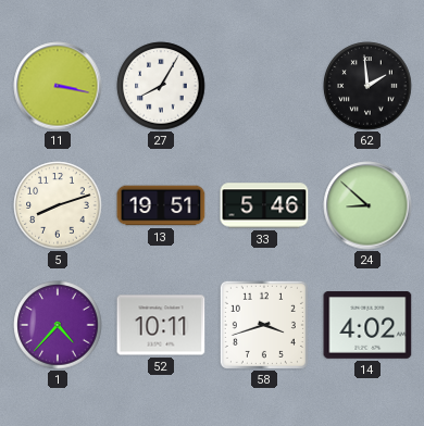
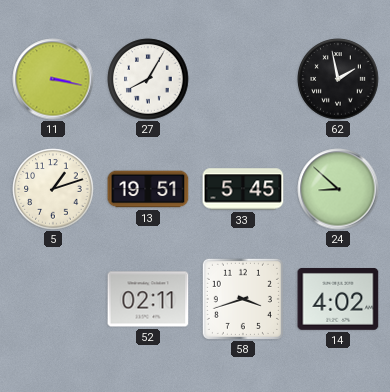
62: 1:59 -> 1:58
5: 8:12 -> 1:12
33: 5:46 -> 5:45
1: 4:37 -> none
52: 10:11 -> 02:11
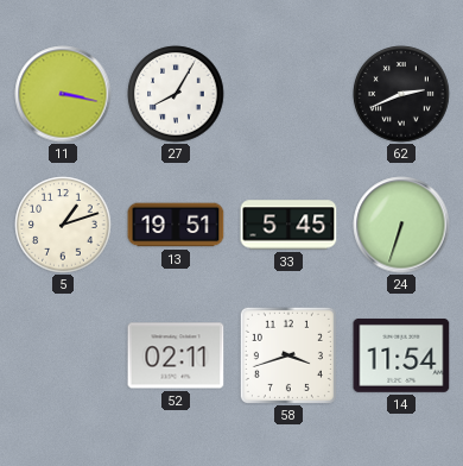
62: 1:58 -> 2:41
24: 8:52 -> 6:33
14: 4:02 -> 11:54
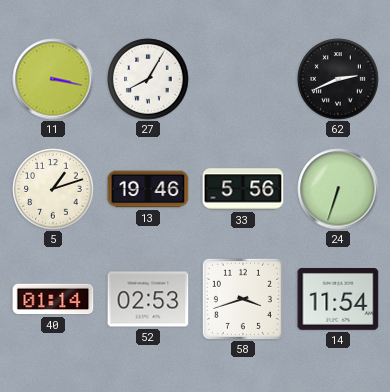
13: 19:51 -> 19:46
33: 5:45 -> 5:56
40: none -> 01:14
52: 02:11 -> 02:53
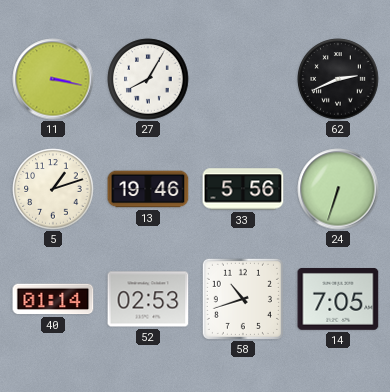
58: 3:42 -> 10:42
14: 11:54 -> 7:05
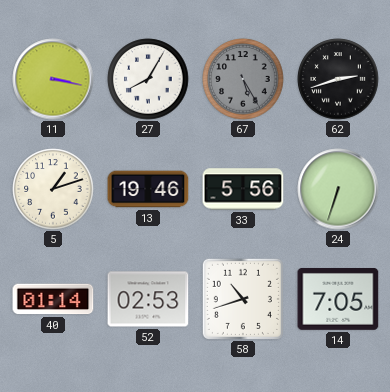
67: none -> 5:25
62: 2:41 -> 2:42
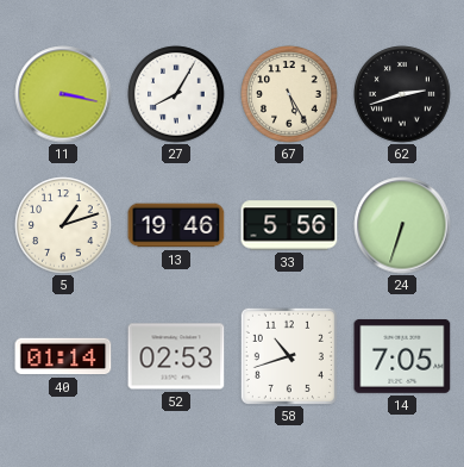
67 dial: grey -> cream
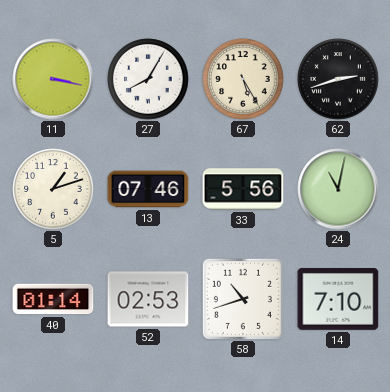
13: 19:46 -> 07:46
24: 6:33 -> 11:02
14: 7:05 -> 7:10
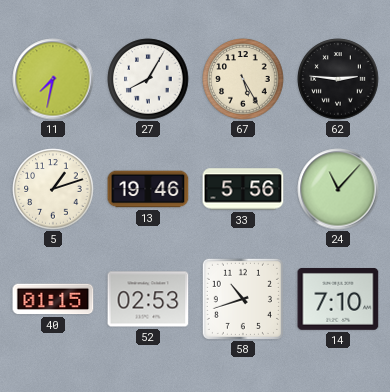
11: 3:17 -> 7:32
62: 2:42 -> 2:46
13: 07:46 -> 19:46
24: 11:02 -> 11:07
40: 01:14 -> 01:15
